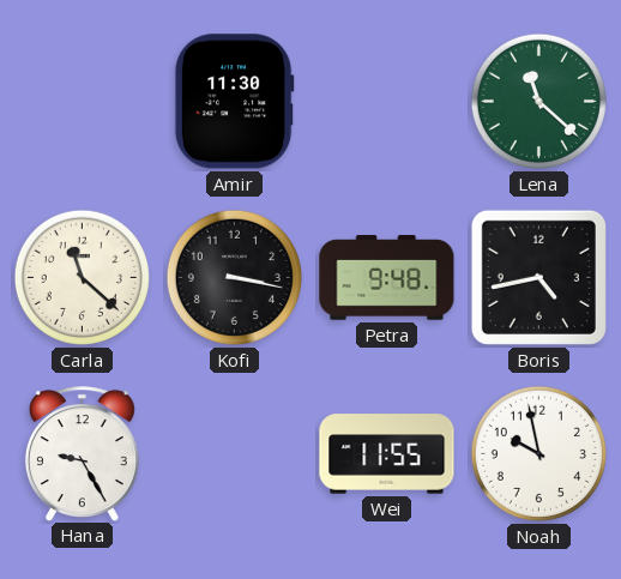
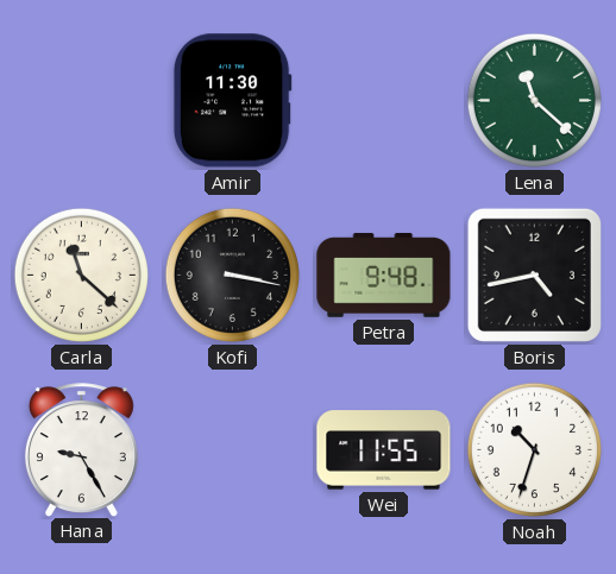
Noah: 9:58 -> 10:33
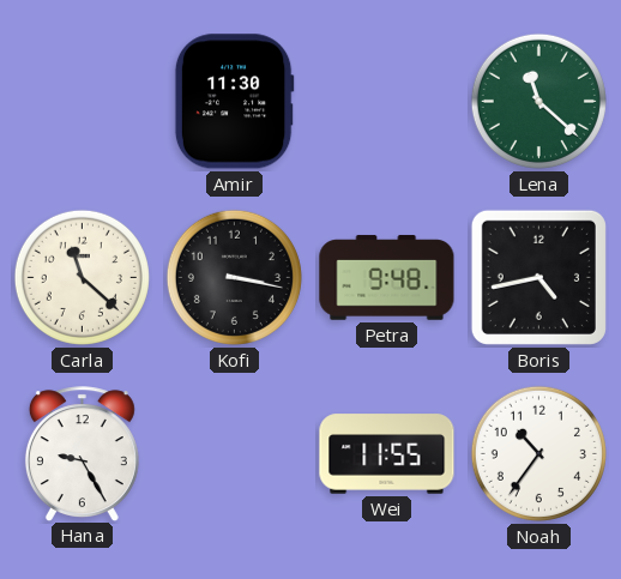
Noah: 10:33 -> 10:36
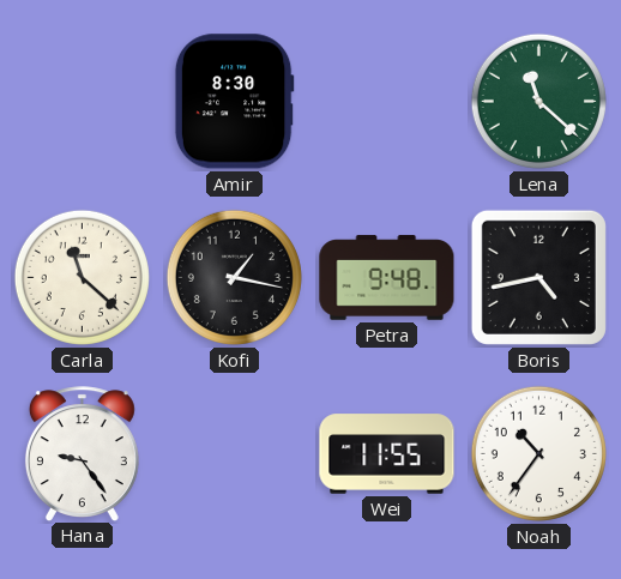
Amir: 11:30 -> 8:30
Kofi: 3:17 -> 1:17
Hana: 9:25 -> 9:24
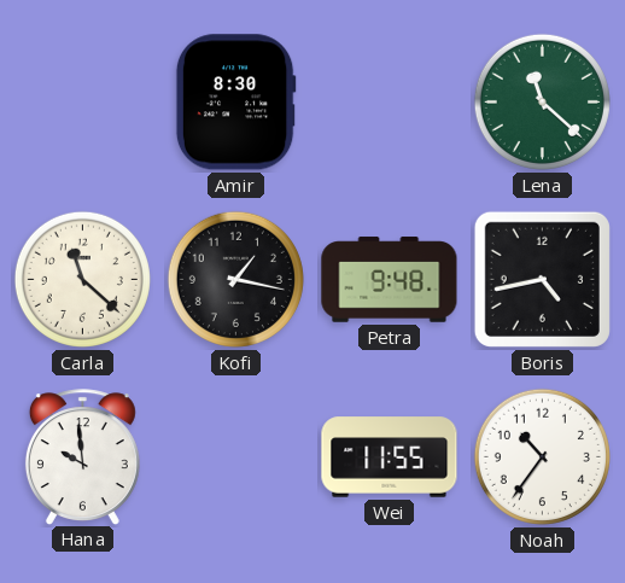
Hana: 9:24 -> 9:59
